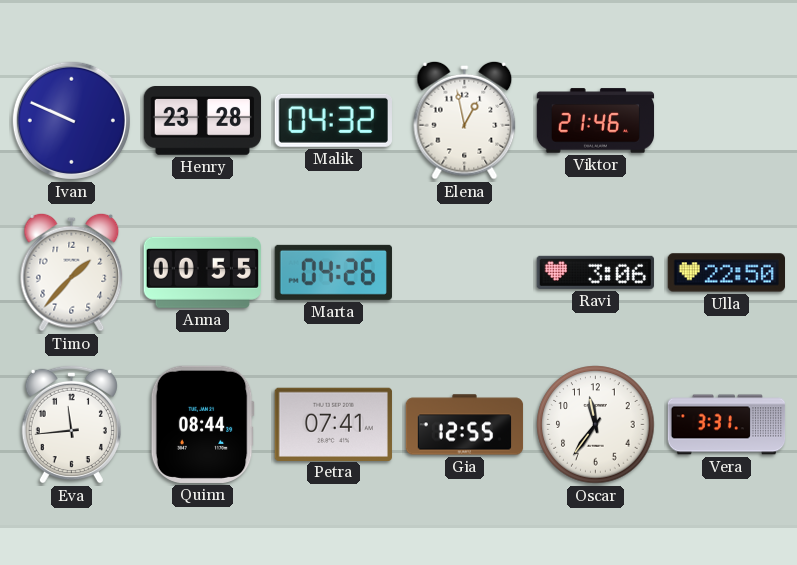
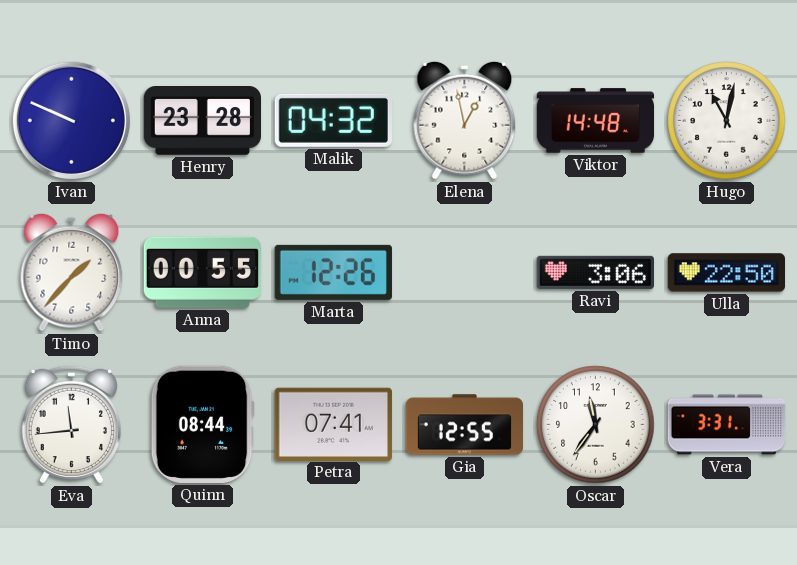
Viktor: 21:46 -> 14:48
Hugo: none -> 11:02
Marta: 04:26 -> 12:26
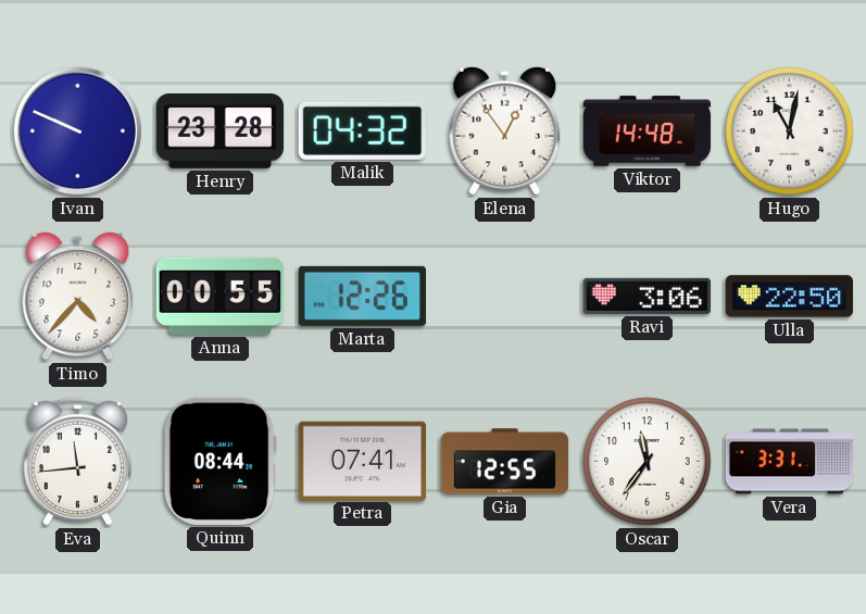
Elena: 12:58 -> 12:54
Timo: 1:37 -> 4:37
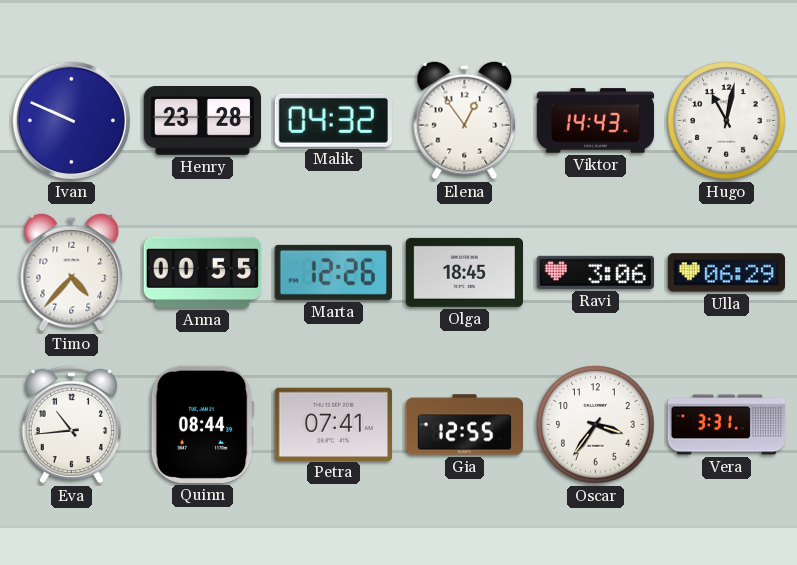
Viktor: 14:48 -> 14:43
Olga: none -> 18:45
Ulla: 22:50 -> 06:29
Eva: 11:44 -> 10:44
Oscar: 11:36 -> 3:36
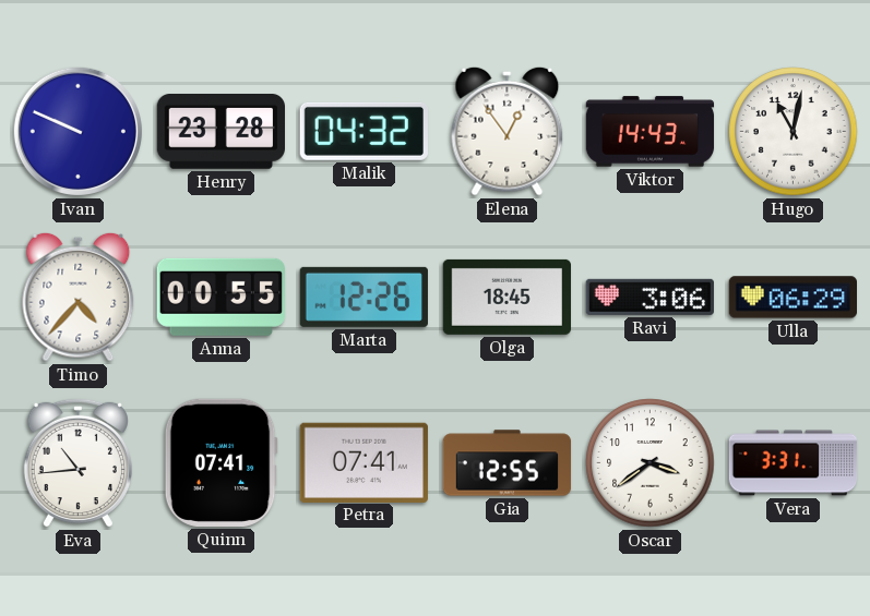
Quinn: 08:44 -> 07:41
Oscar: 3:36 -> 3:39
